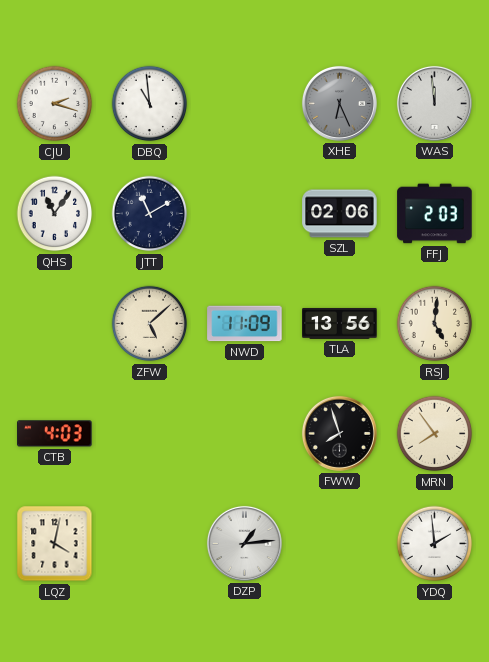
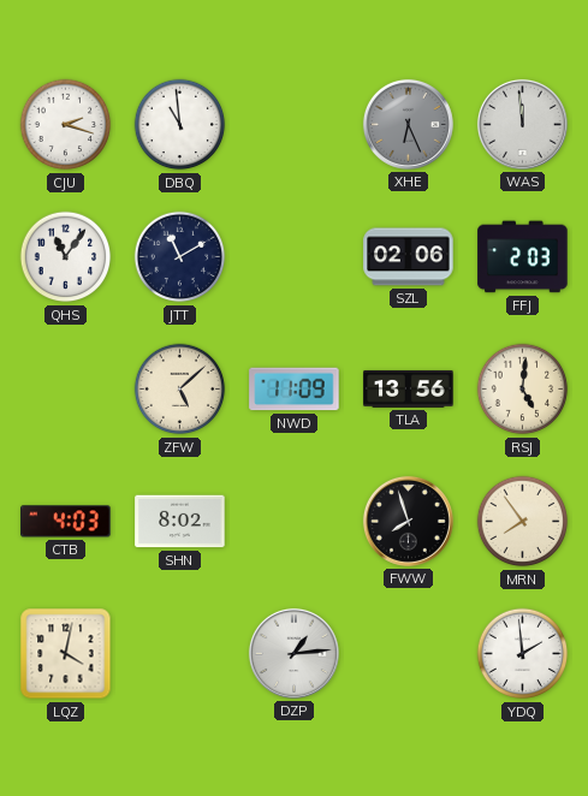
SHN: none -> 8:02
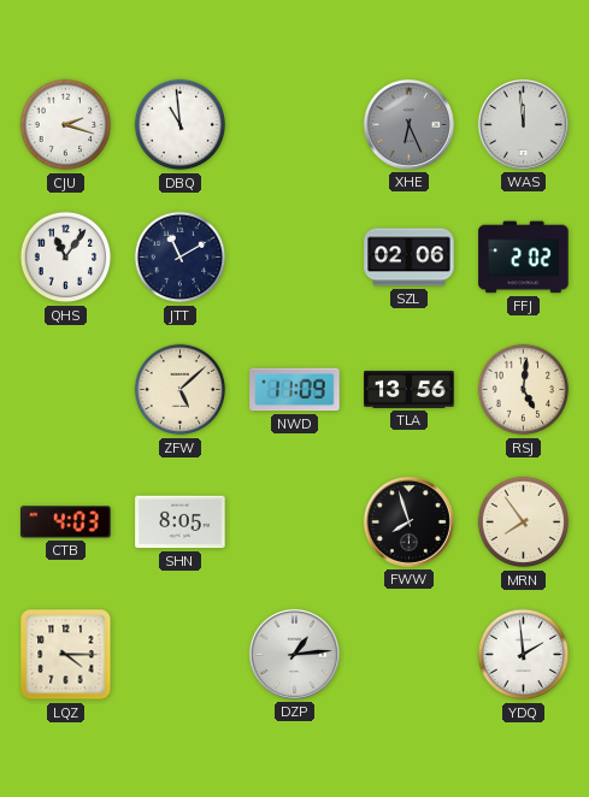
FFJ: 2:03 -> 2:02
SHN: 8:02 -> 8:05
LQZ: 4:02 -> 4:15
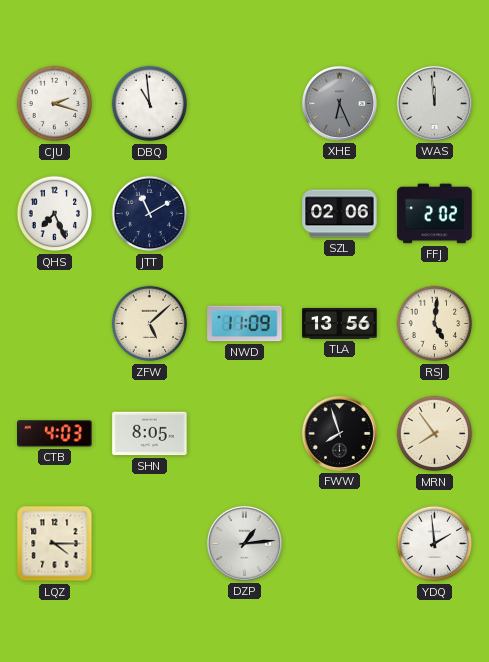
QHS: 11:06 -> 7:26
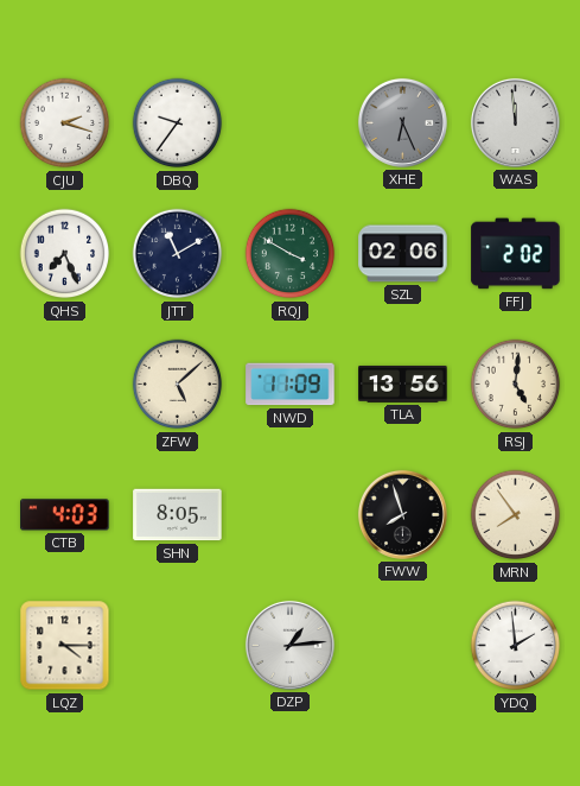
DBQ: 10:59 -> 9:36
RQJ: none -> 3:50
